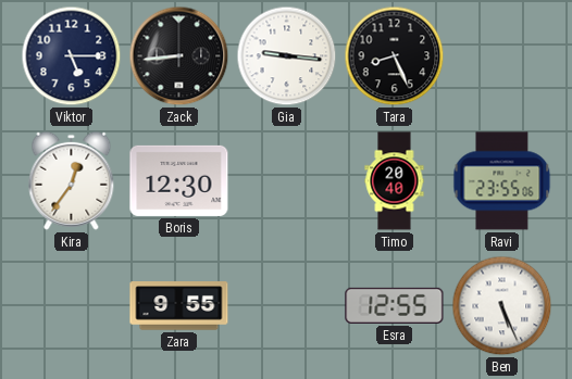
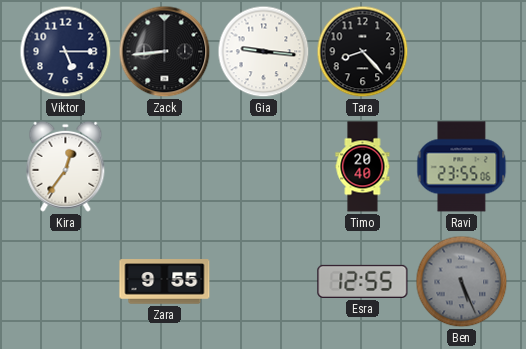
Tara: 8:26 -> 8:23
Boris: 12:30 -> none
Ben dial: white -> grey
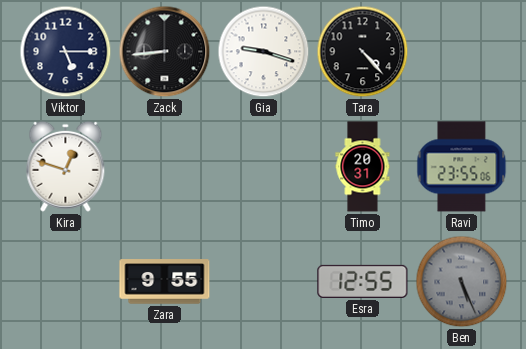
Gia: 9:16 -> 9:18
Tara: 8:23 -> 4:23
Kira: 12:36 -> 12:48
Timo: 20:40 -> 20:31
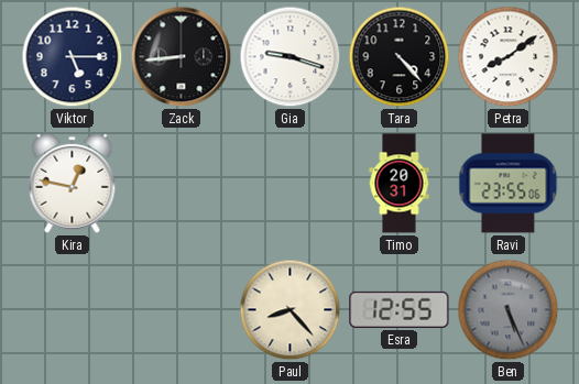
Petra: none -> 8:09
Kira: 12:48 -> 12:47
Zara: 9:55 -> none
Paul: none -> 8:23
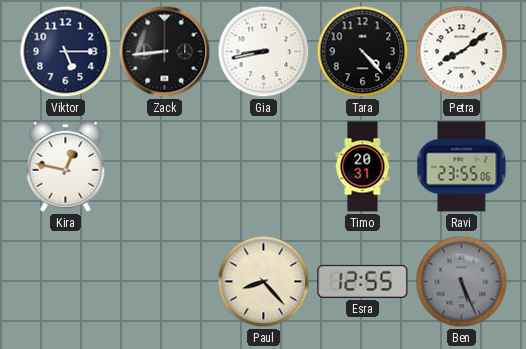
Gia: 9:18 -> 8:43
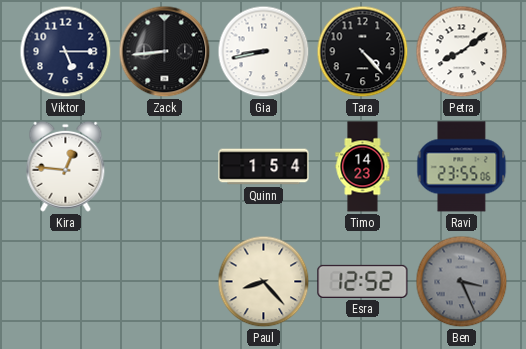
Kira: 12:47 -> 12:46
Quinn: none -> 1:54
Timo: 20:31 -> 14:23
Esra: 12:55 -> 12:52
Ben: 5:26 -> 3:26
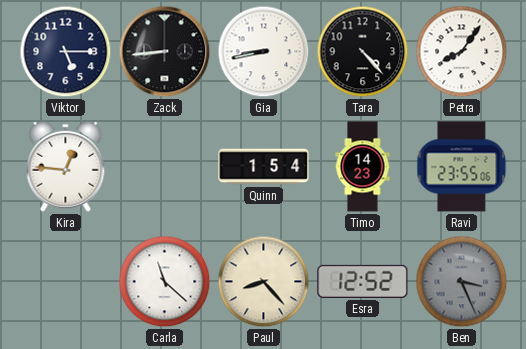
Petra: 8:09 -> 8:06
Carla: none -> 11:22
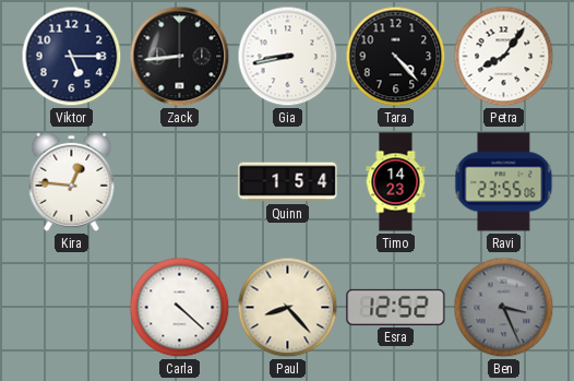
Carla: 11:22 -> 4:22
